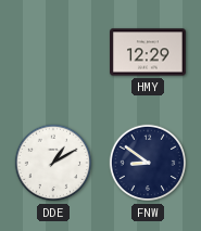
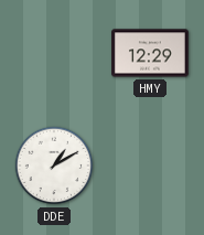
FNW: 8:51 -> none
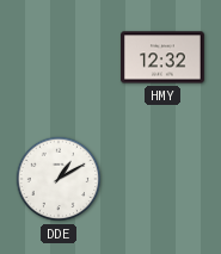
HMY: 12:29 -> 12:32
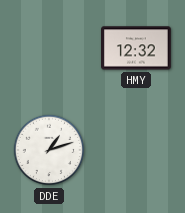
DDE: 1:10 -> 1:12
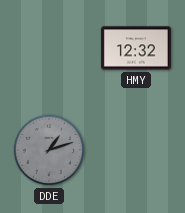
DDE dial: white -> grey
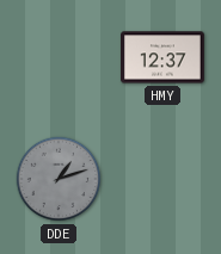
HMY: 12:32 -> 12:37
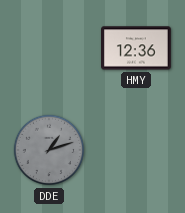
HMY: 12:37 -> 12:36
